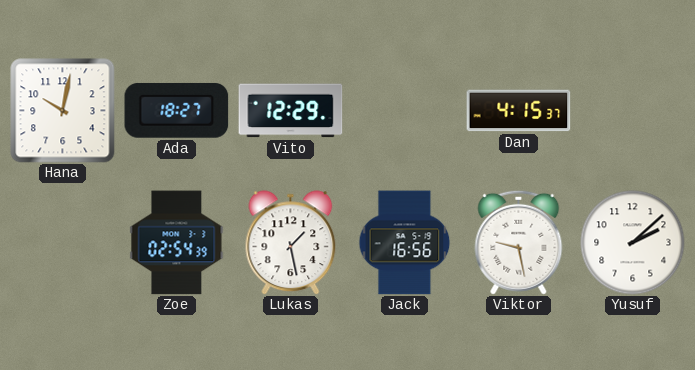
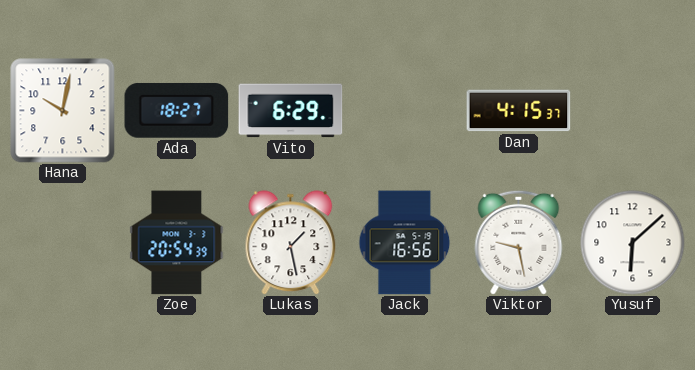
Vito: 12:29 -> 6:29
Zoe: 02:54 -> 20:54
Yusuf: 2:08 -> 6:08
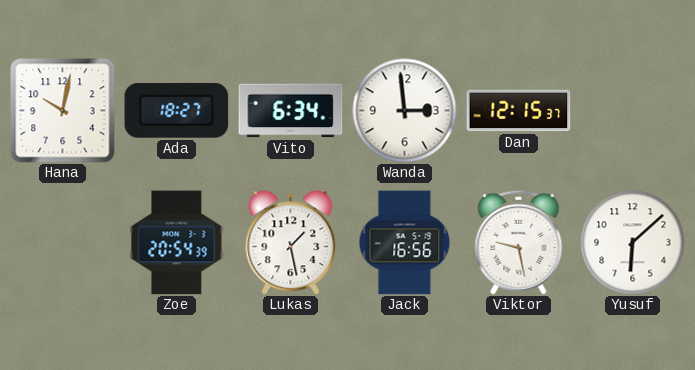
Vito: 6:29 -> 6:34
Wanda: none -> 2:59
Dan: 4:15 -> 12:15
